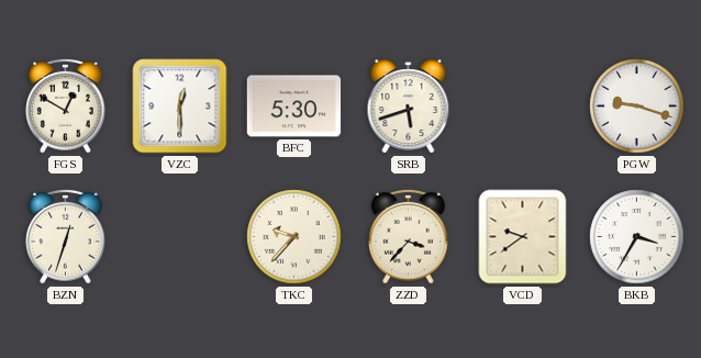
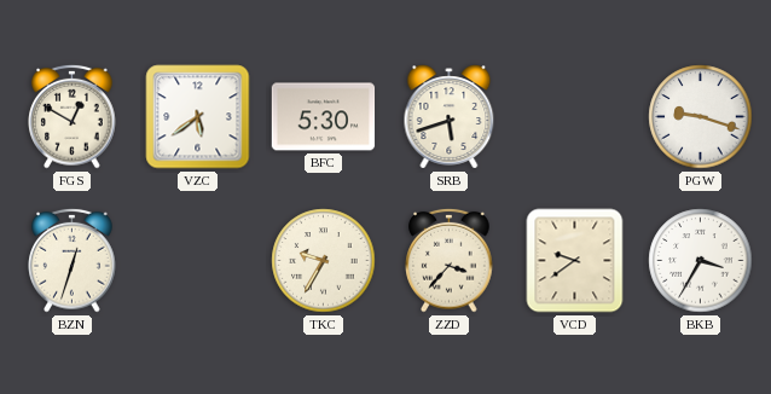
VZC: 12:30 -> 5:39
TKC: 9:37 -> 9:35
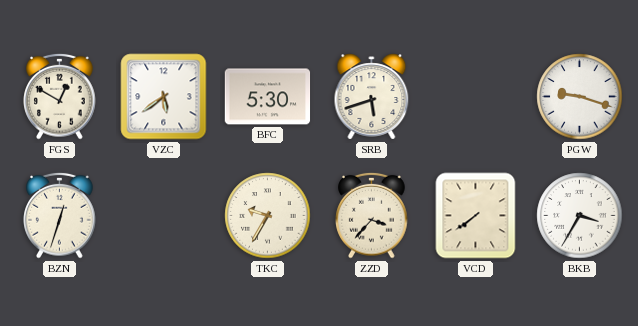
VCD: 9:39 -> 7:39
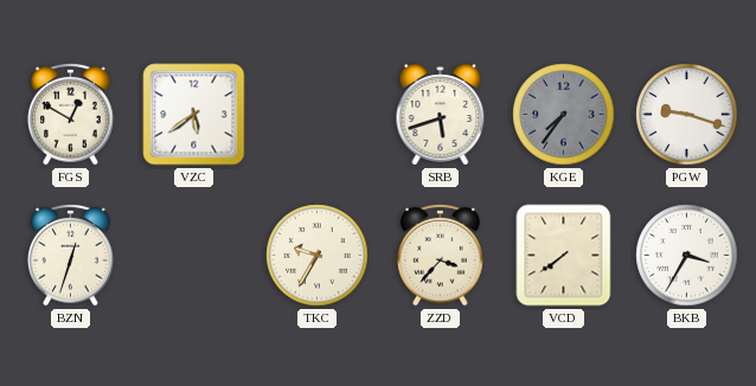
BFC: 5:30 -> none
KGE: none -> 7:36
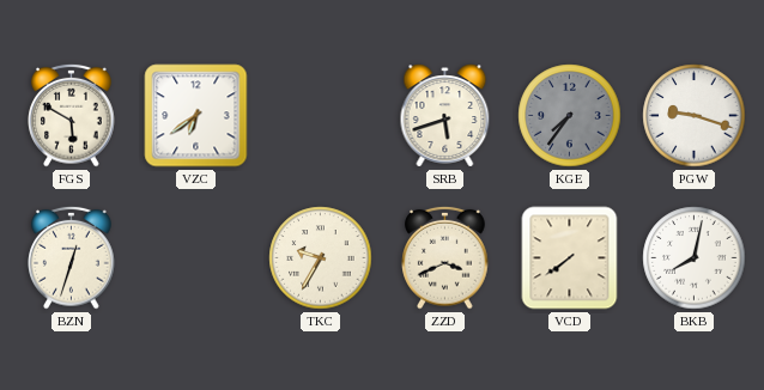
FGS: 12:50 -> 5:50
VZC: 5:39 -> 6:39
ZZD: 3:37 -> 3:41
BKB: 3:35 -> 8:02
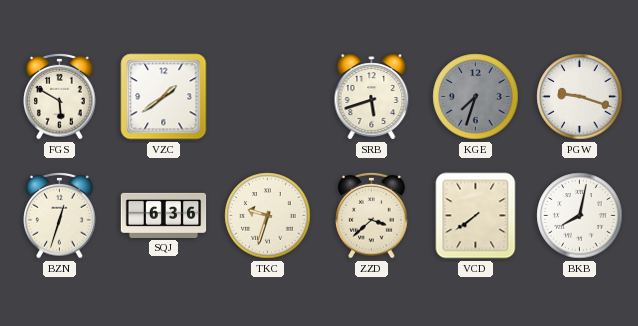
VZC: 6:39 -> 1:39
KGE: 7:36 -> 7:33
SQJ: none -> 6:36
TKC: 9:35 -> 9:33
ZZD: 3:41 -> 3:38
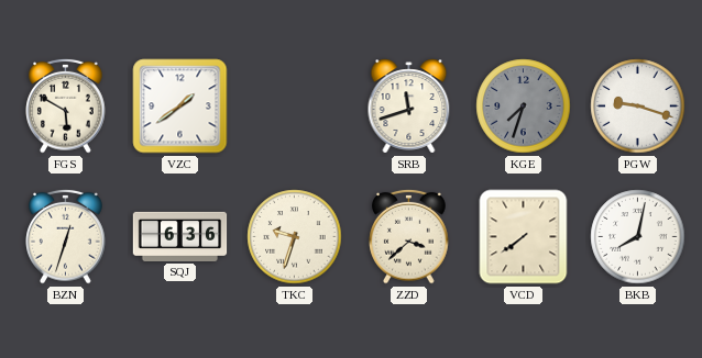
SRB: 5:42 -> 11:42
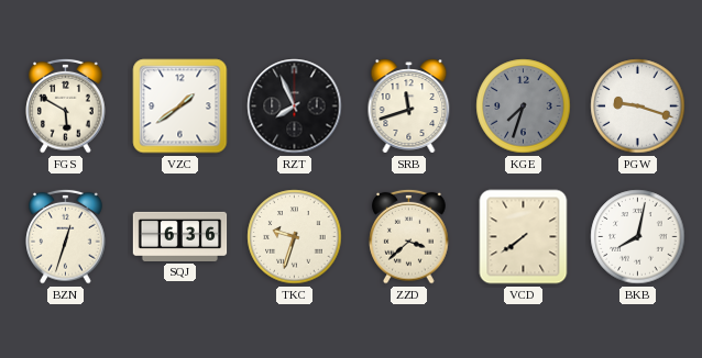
RZT: none -> 7:56
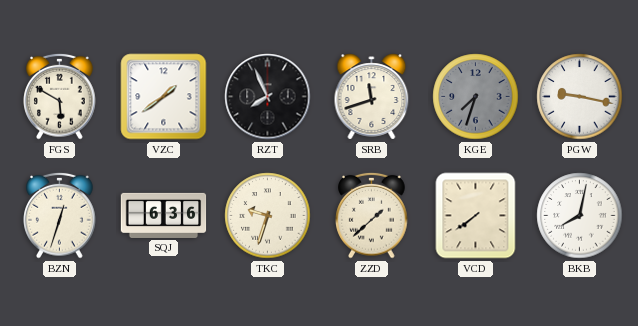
PGW: 9:18 -> 9:17
ZZD: 3:38 -> 1:38
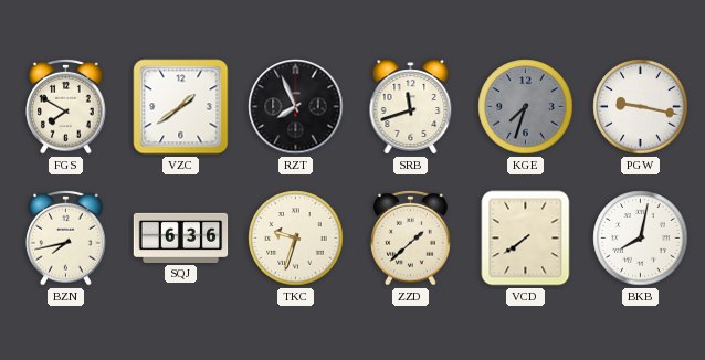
FGS: 5:50 -> 7:50
BZN: 12:33 -> 7:43
